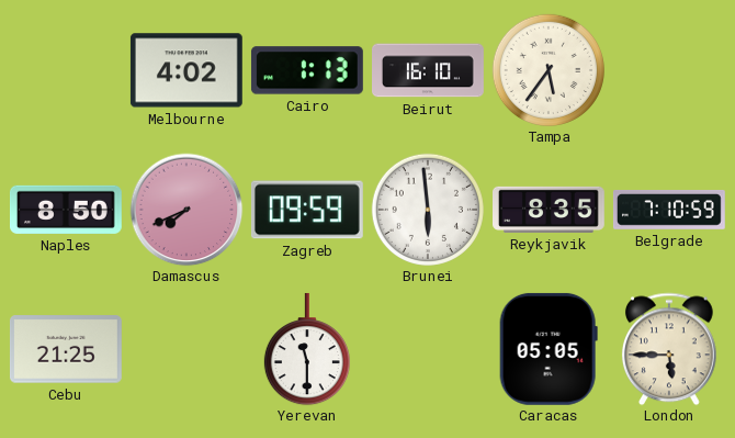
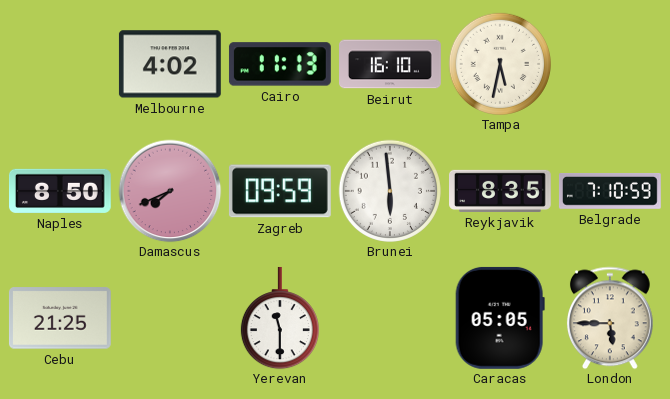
Cairo: 1:13 -> 11:13
Tampa: 5:36 -> 5:32
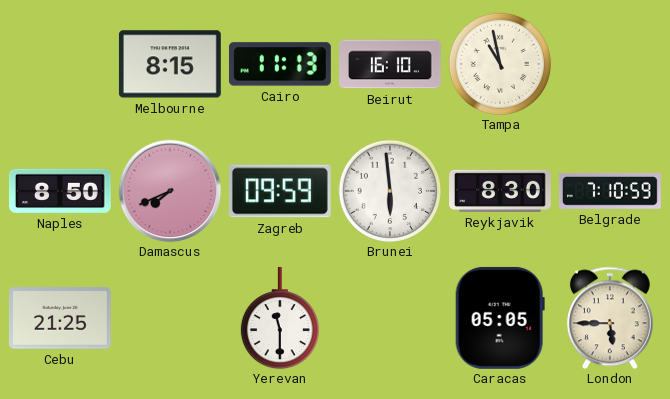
Melbourne: 4:02 -> 8:15
Tampa: 5:32 -> 10:58
Reykjavik: 8:35 -> 8:30
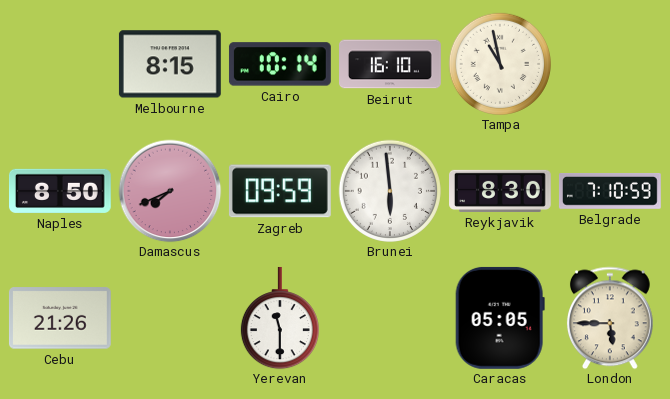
Cairo: 11:13 -> 10:14
Cebu: 21:25 -> 21:26
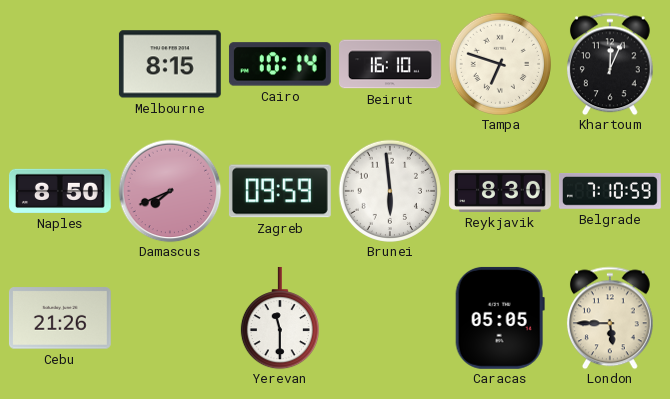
Tampa: 10:58 -> 6:48
Khartoum: none -> 12:04
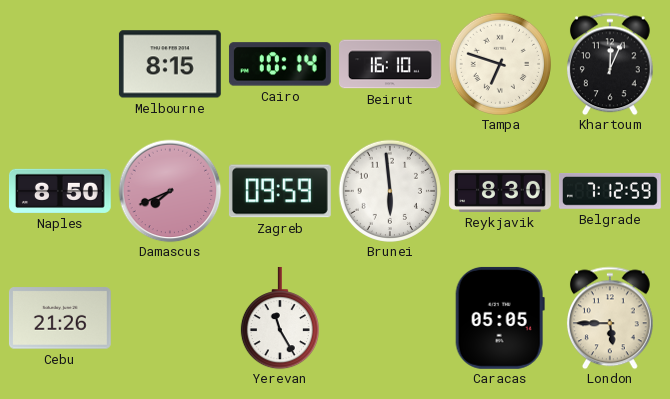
Belgrade: 7:10 -> 7:12
Yerevan: 11:30 -> 11:25
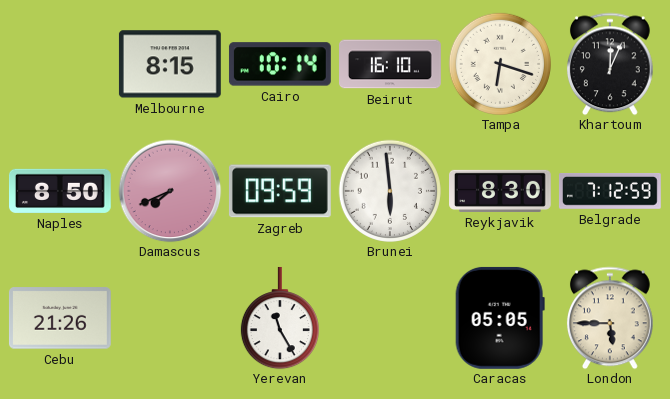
Tampa: 6:48 -> 6:18
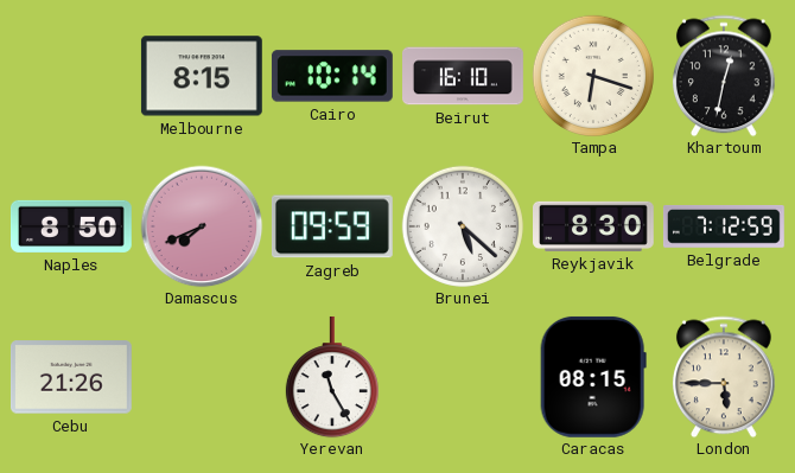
Khartoum: 12:04 -> 12:32
Brunei: 5:59 -> 5:22
Caracas: 05:05 -> 08:15
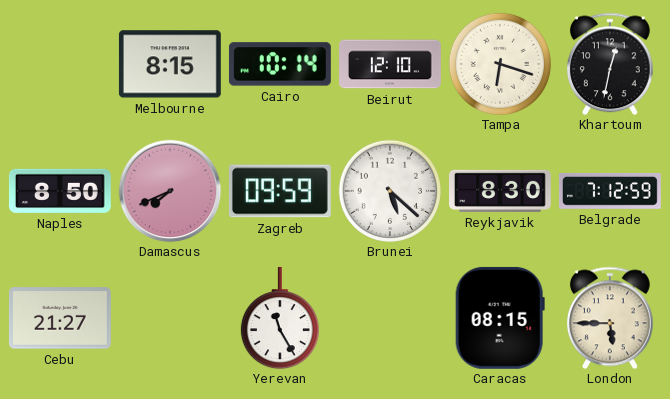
Beirut: 16:10 -> 12:10
Cebu: 21:26 -> 21:27
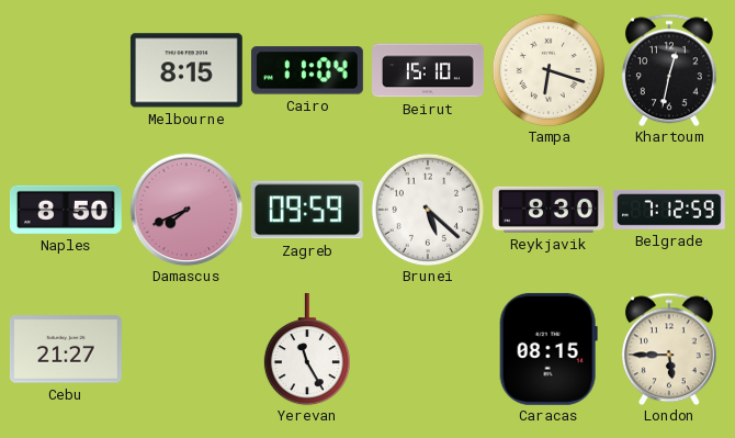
Cairo: 10:14 -> 11:04
Beirut: 12:10 -> 15:10
